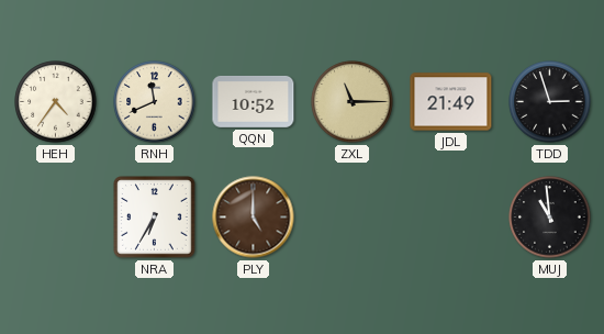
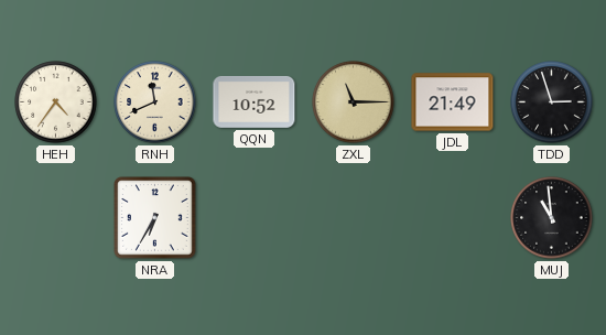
PLY: 5:00 -> none
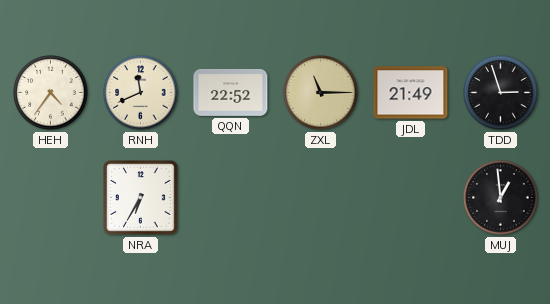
QQN: 10:52 -> 22:52
MUJ: 10:59 -> 12:59
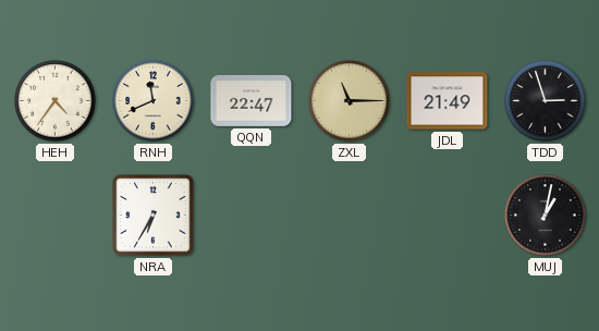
QQN: 22:52 -> 22:47
MUJ: 12:59 -> 1:02
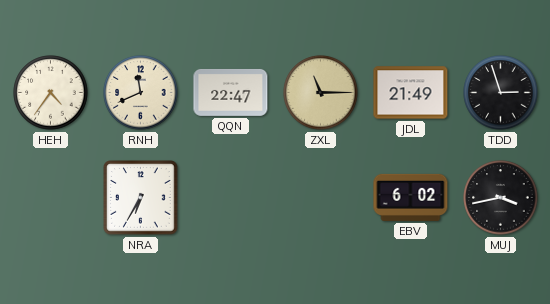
EBV: none -> 6:02
MUJ: 1:02 -> 3:43
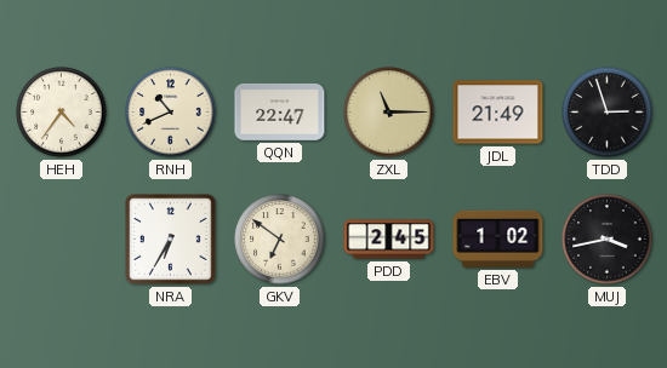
RNH: 11:41 -> 10:41
GKV: none -> 6:51
PDD: none -> 2:45
EBV: 6:02 -> 1:02
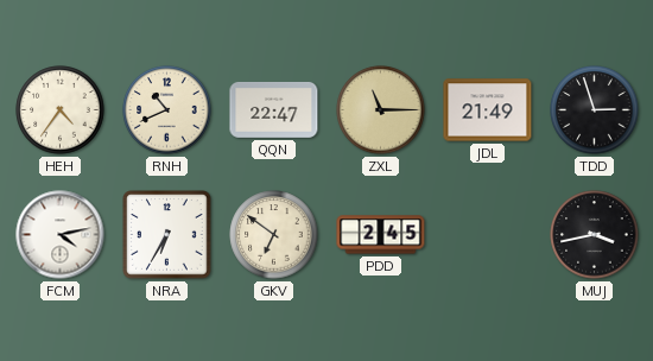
FCM: none -> 4:13
EBV: 1:02 -> none
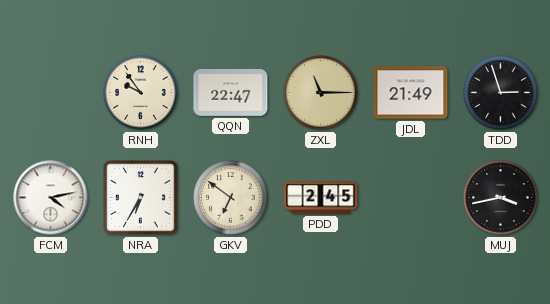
HEH: 4:36 -> none
RNH: 10:41 -> 9:54
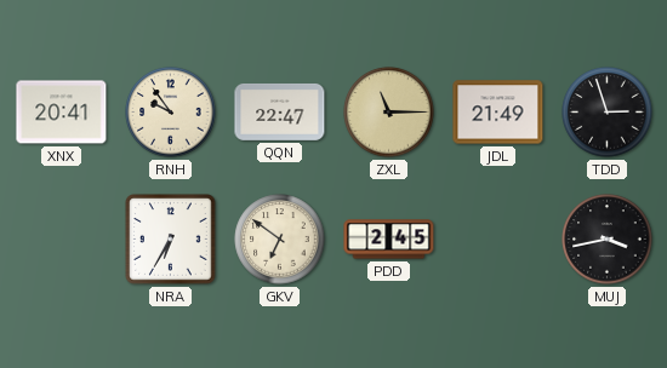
XNX: none -> 20:41
FCM: 4:13 -> none
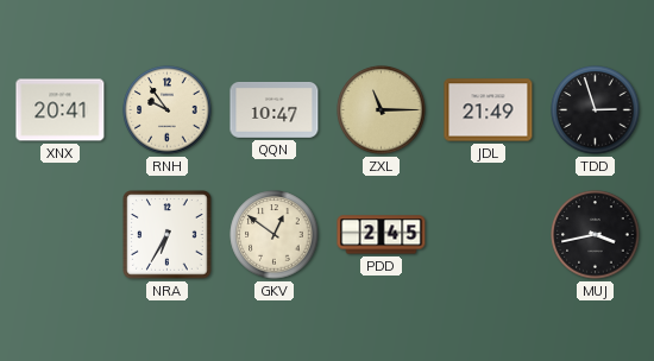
QQN: 22:47 -> 10:47
GKV: 6:51 -> 12:51
